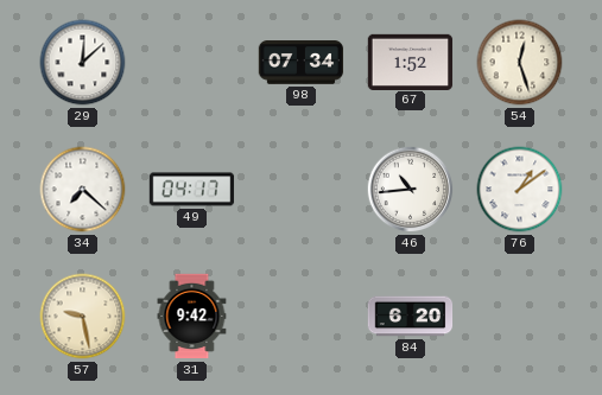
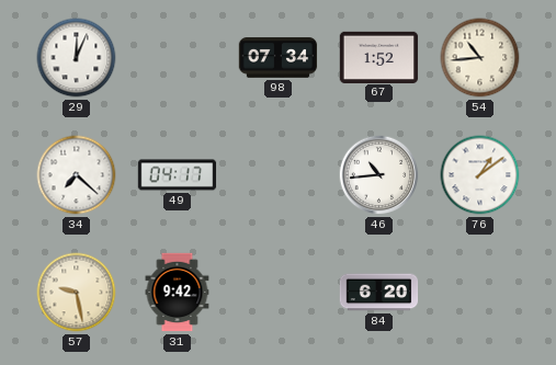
29: 12:08 -> 12:04
54: 12:27 -> 10:44
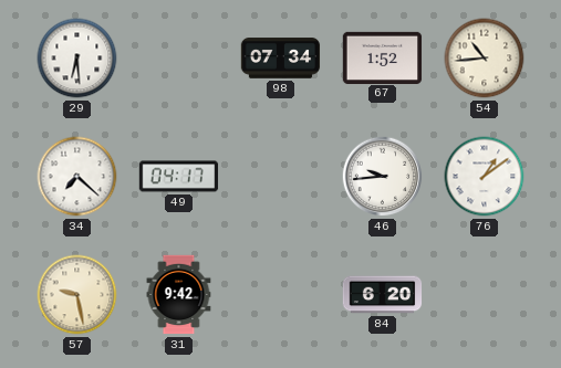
29: 12:04 -> 6:29
46: 10:44 -> 9:44
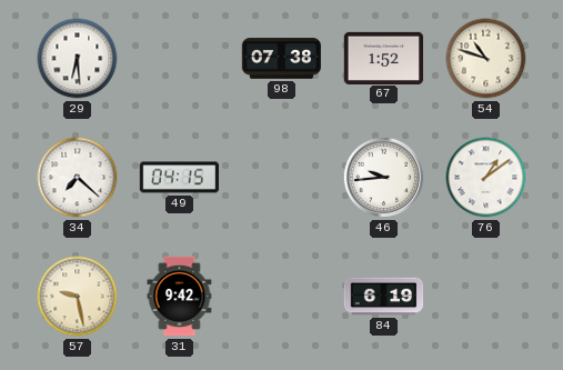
98: 07:34 -> 07:38
54: 10:44 -> 10:48
49: 04:17 -> 04:15
84: 6:20 -> 6:19
